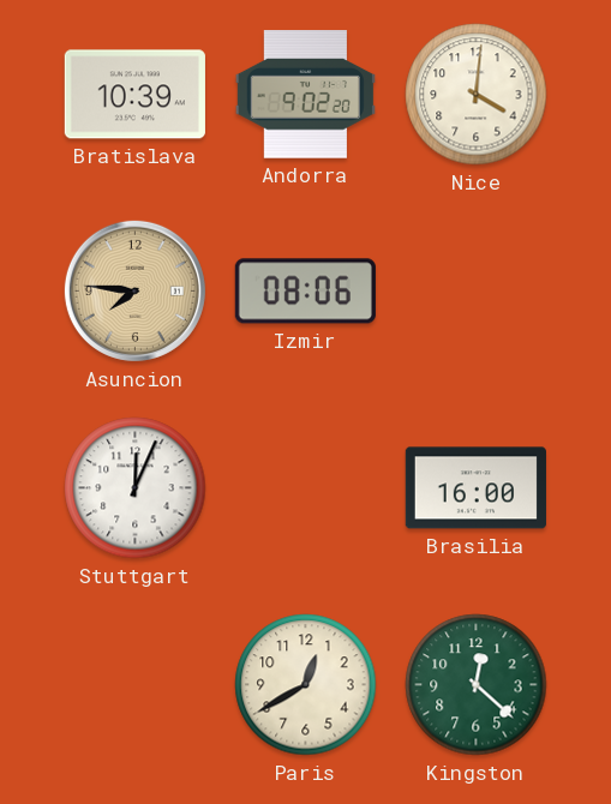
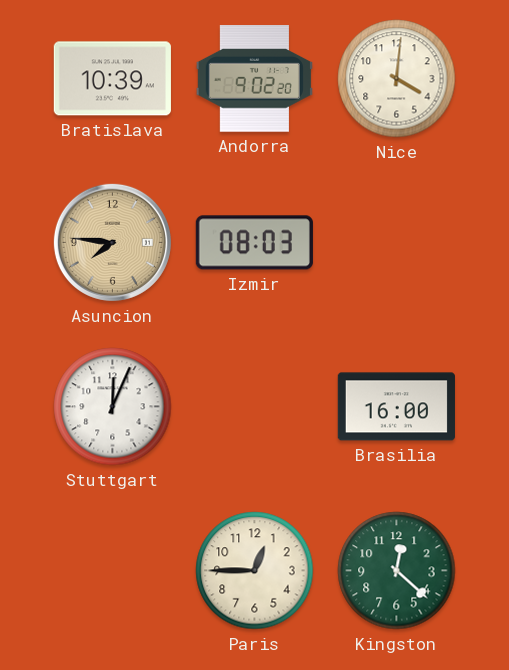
Izmir: 08:06 -> 08:03
Paris: 12:40 -> 12:45
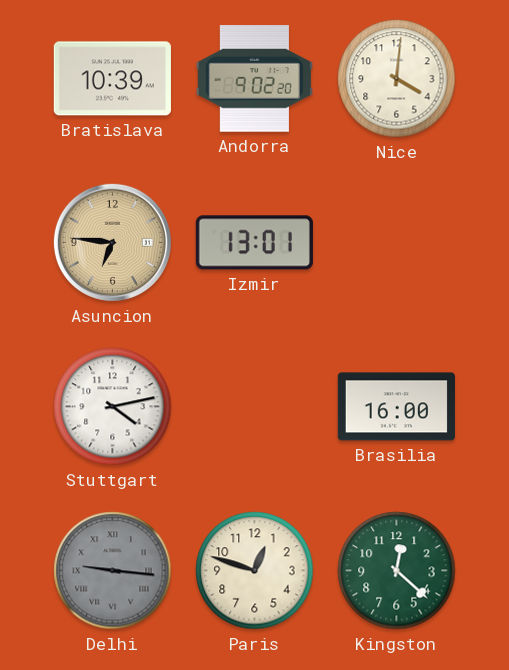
Asuncion: 7:46 -> 6:46
Izmir: 08:03 -> 13:01
Stuttgart: 12:04 -> 4:13
Delhi: none -> 9:16
Paris: 12:45 -> 12:48
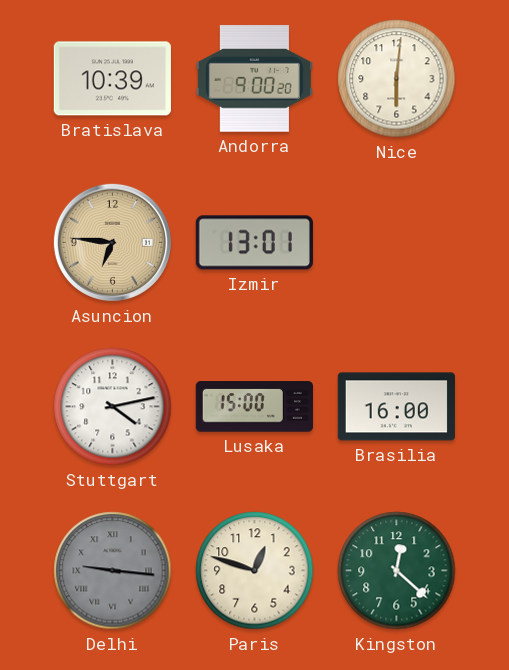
Andorra: 9:02 -> 9:00
Nice: 4:01 -> 6:01
Lusaka: none -> 15:00
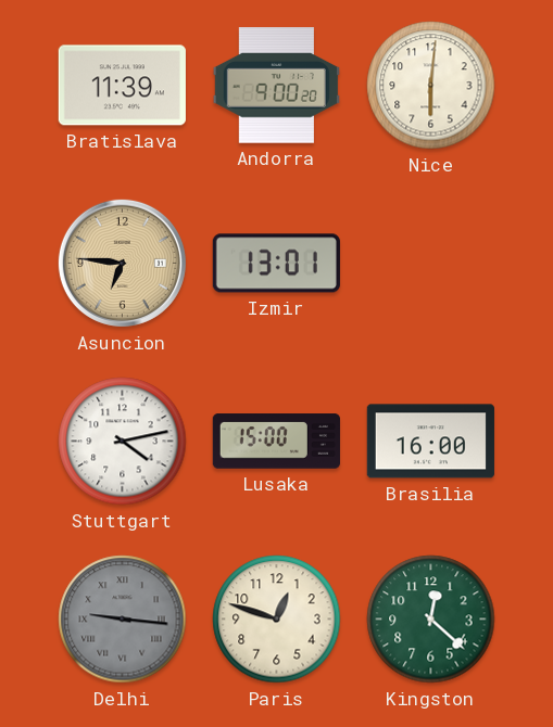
Bratislava: 10:39 -> 11:39
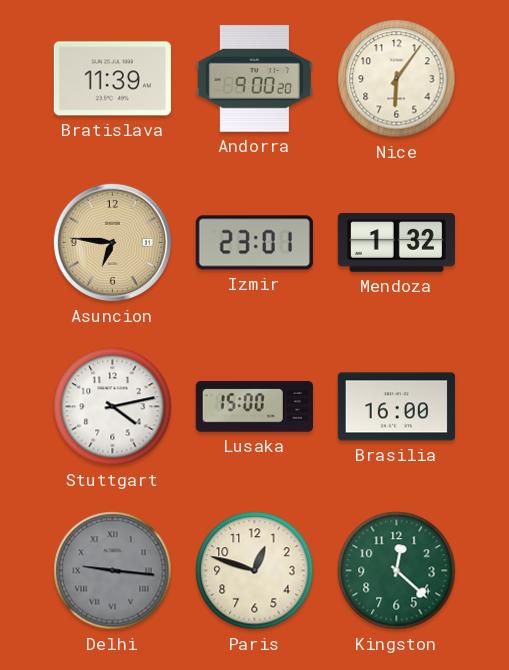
Nice: 6:01 -> 6:06
Izmir: 13:01 -> 23:01
Mendoza: none -> 1:32
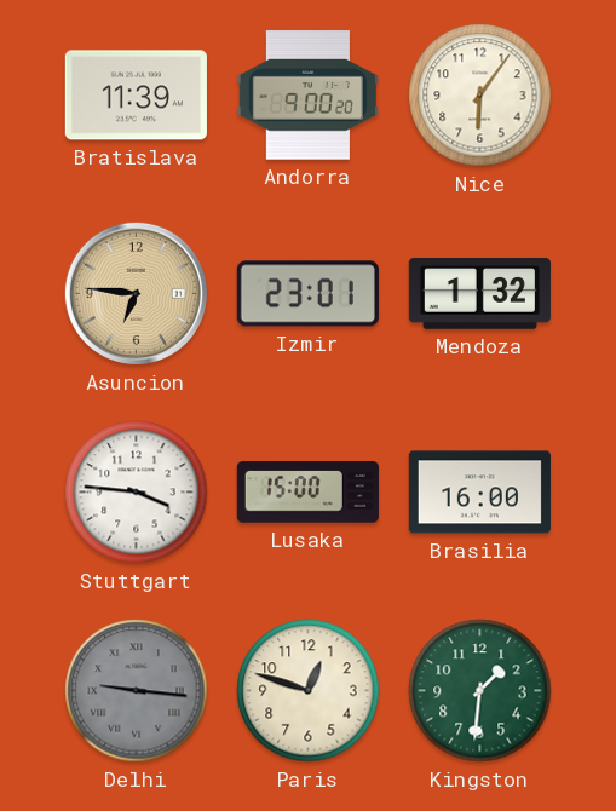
Stuttgart: 4:13 -> 3:46
Kingston: 12:22 -> 1:31
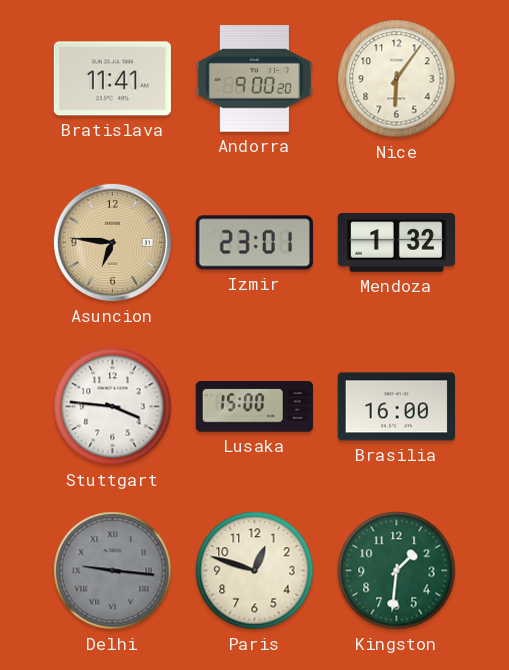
Bratislava: 11:39 -> 11:41
